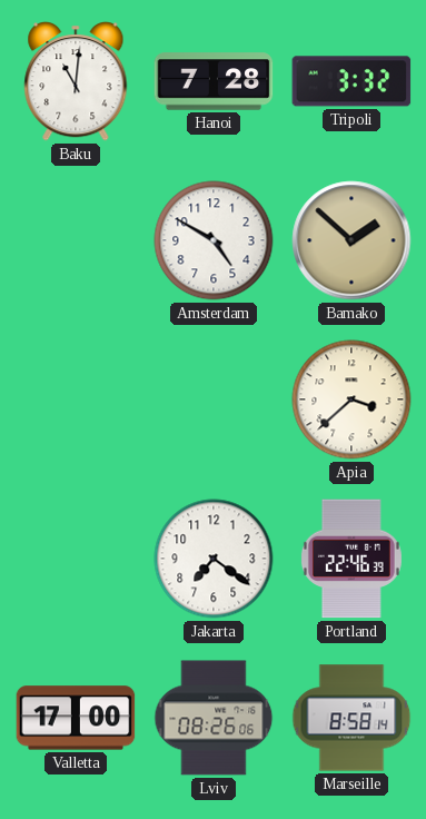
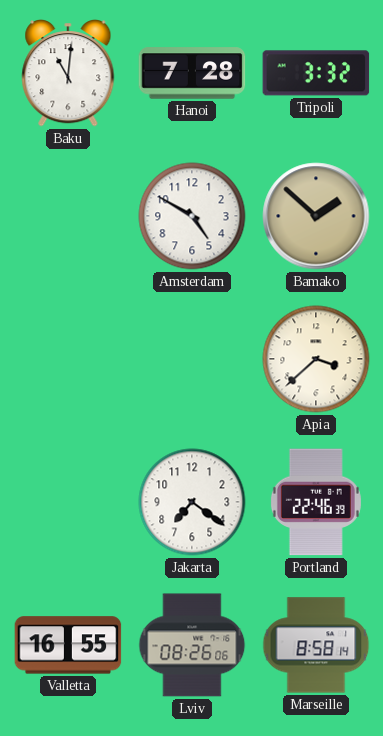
Valletta: 17:00 -> 16:55
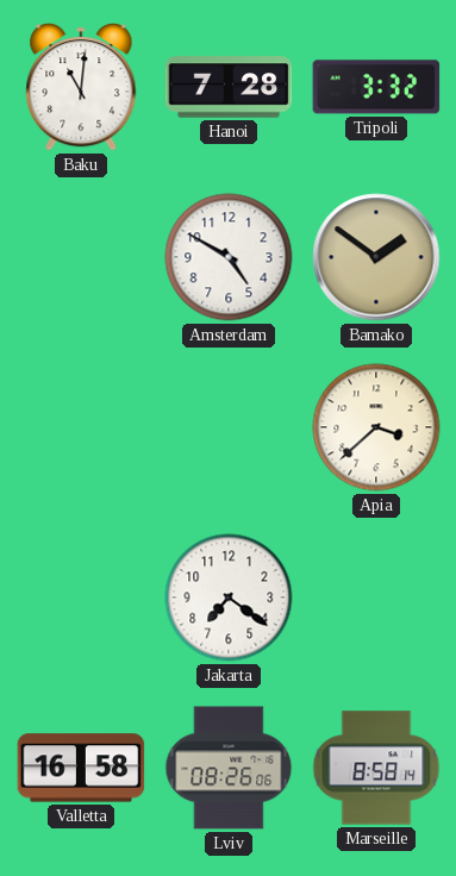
Bamako: 1:52 -> 1:51
Portland: 22:46 -> none
Valletta: 16:55 -> 16:58
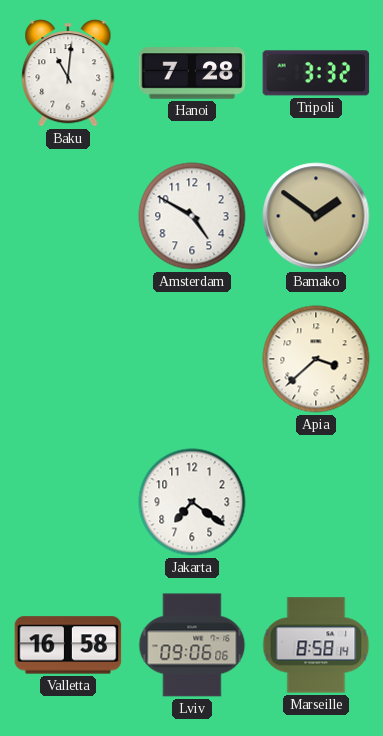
Lviv: 08:26 -> 09:06
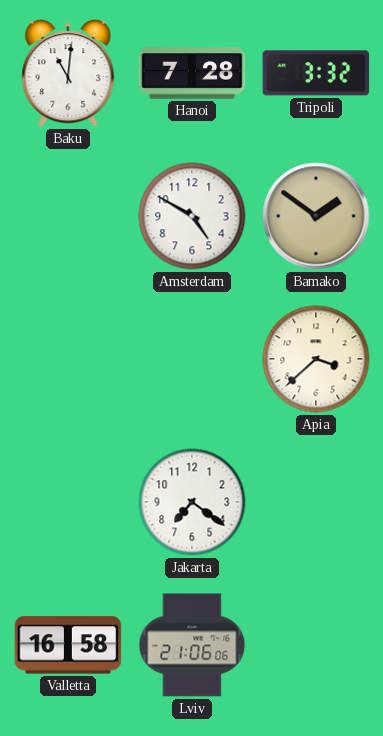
Lviv: 09:06 -> 21:06
Marseille: 8:58 -> none
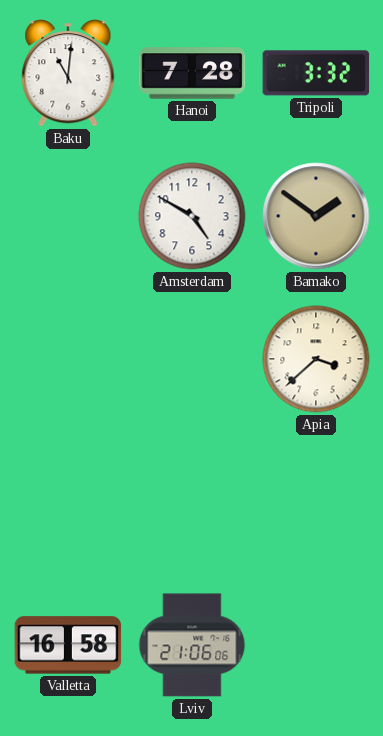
Jakarta: 7:21 -> none
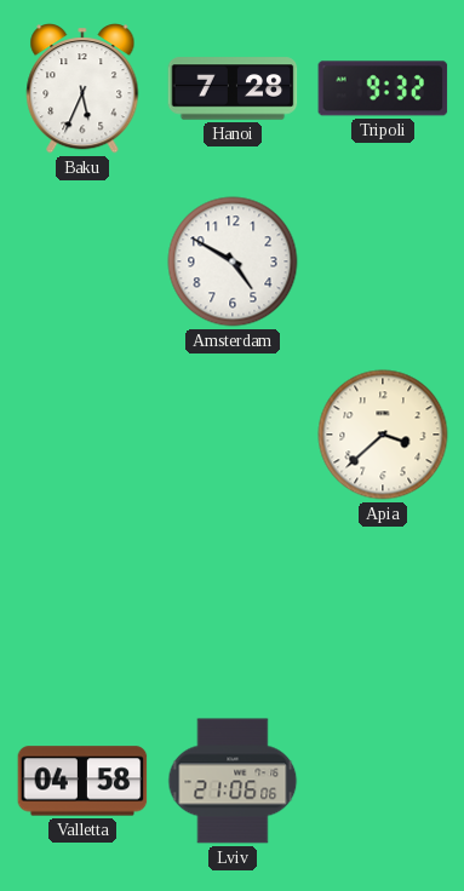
Baku: 11:01 -> 5:34
Tripoli: 3:32 -> 9:32
Bamako: 1:51 -> none
Valletta: 16:58 -> 04:58
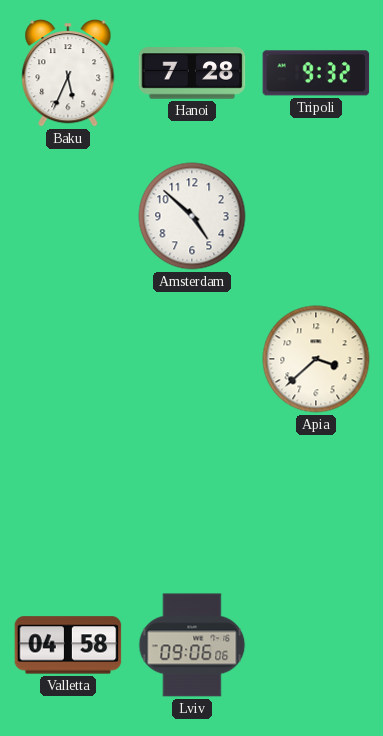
Amsterdam: 4:50 -> 4:52
Lviv: 21:06 -> 09:06
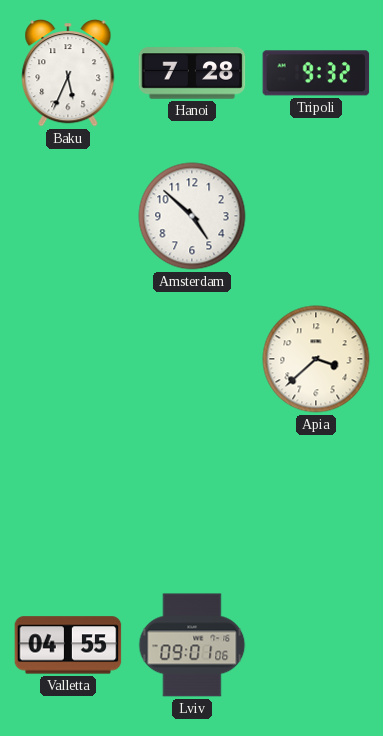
Valletta: 04:58 -> 04:55
Lviv: 09:06 -> 09:01
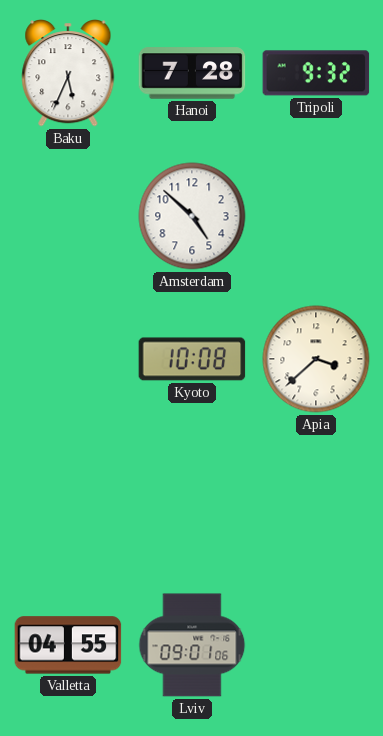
Kyoto: none -> 10:08
